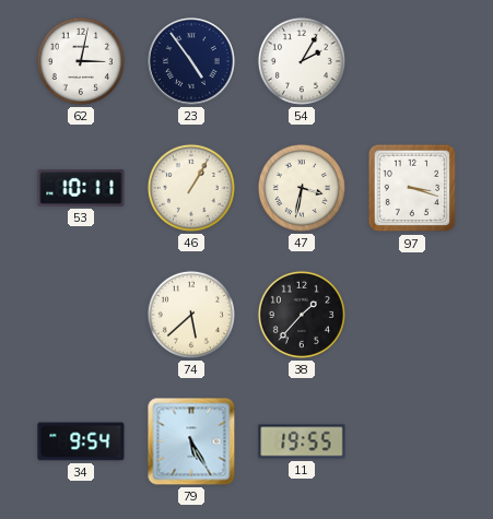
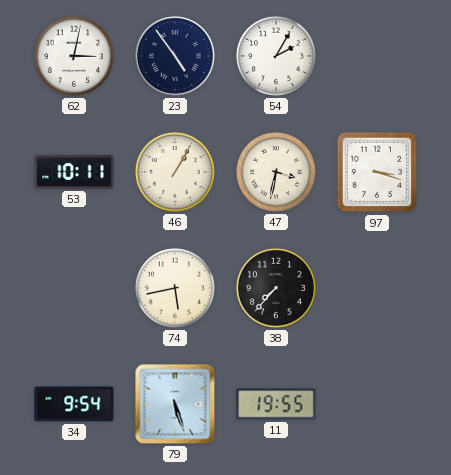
74: 5:38 -> 5:43
38: 1:37 -> 7:37
79: 5:25 -> 5:27
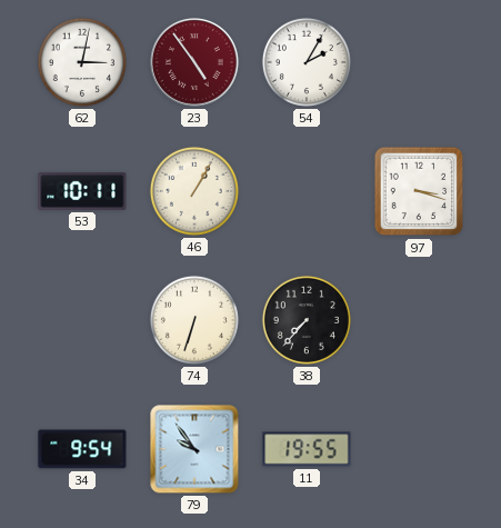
23 dial: navy -> burgundy
47: 3:32 -> none
74: 5:43 -> 6:33
79: 5:27 -> 9:54
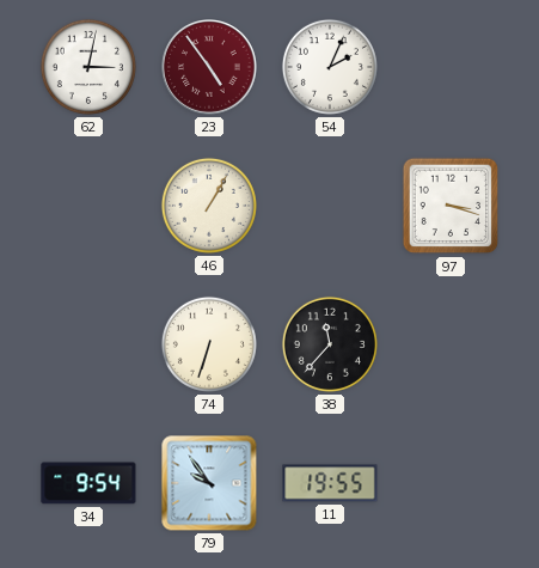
54: 2:05 -> 2:04
53: 10:11 -> none
38: 7:37 -> 11:37
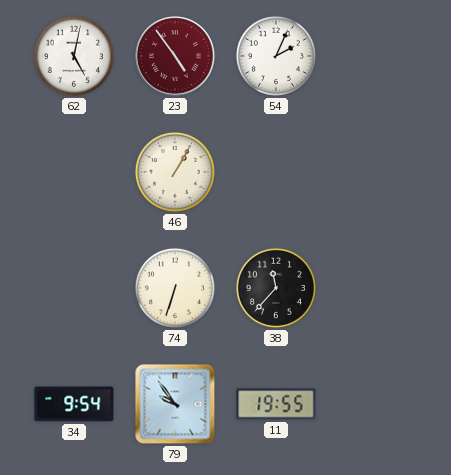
62: 3:02 -> 5:02
97: 3:18 -> none
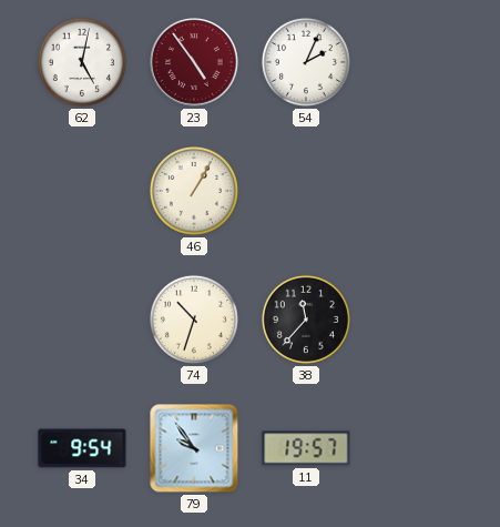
74: 6:33 -> 10:33
11: 19:55 -> 19:57
